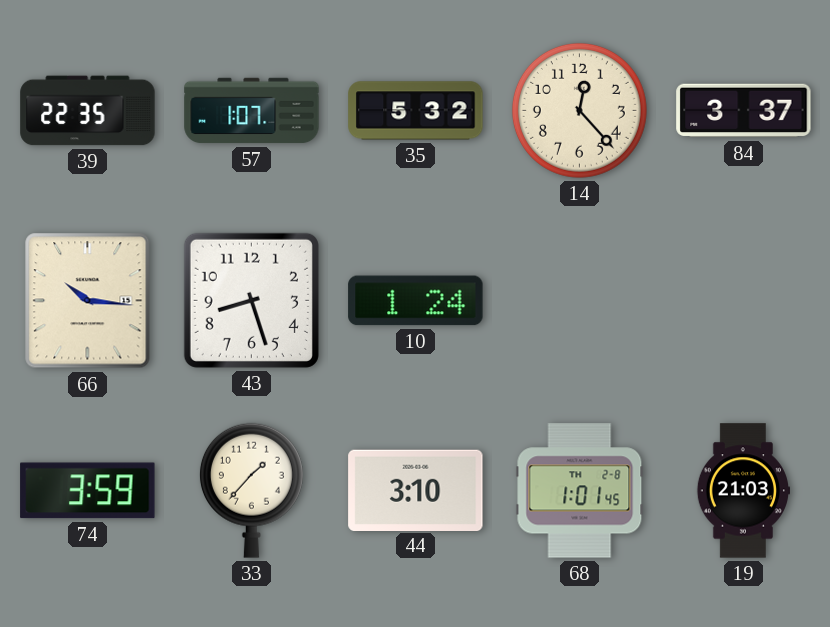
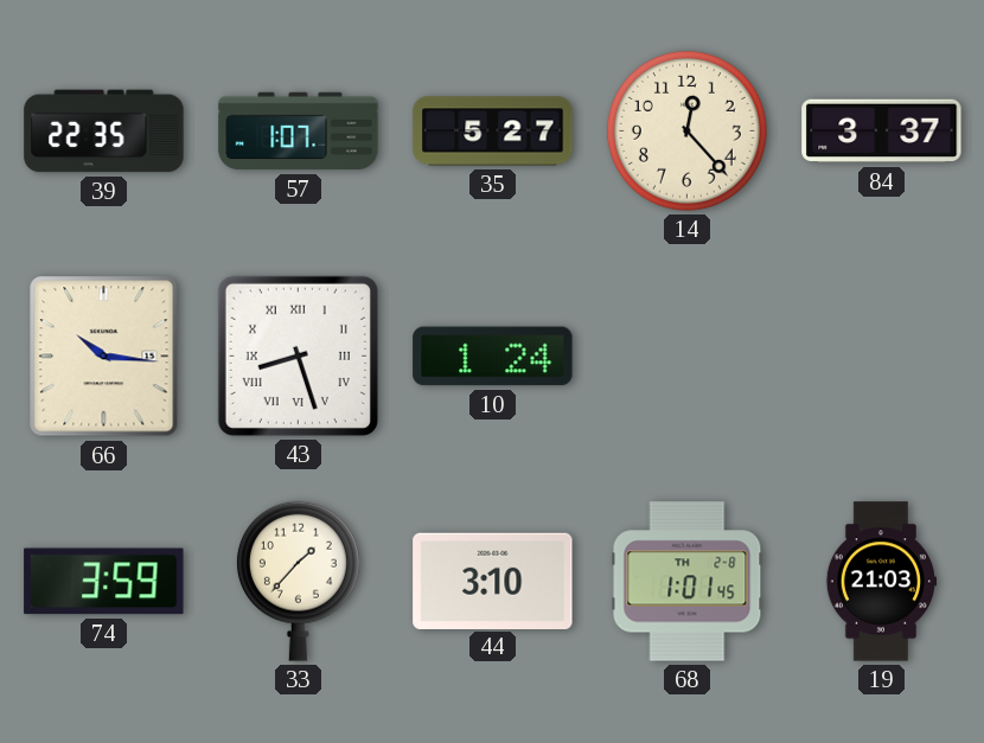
35: 5:32 -> 5:27
43 numerals: Arabic -> Roman
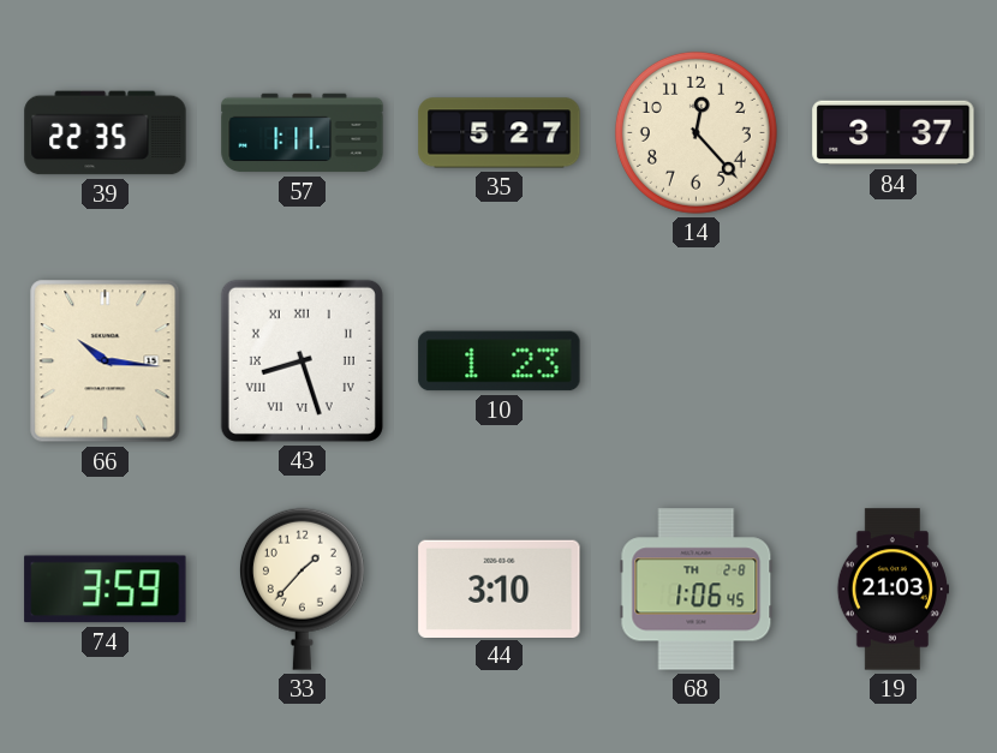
57: 1:07 -> 1:11
10: 1:24 -> 1:23
68: 1:01 -> 1:06
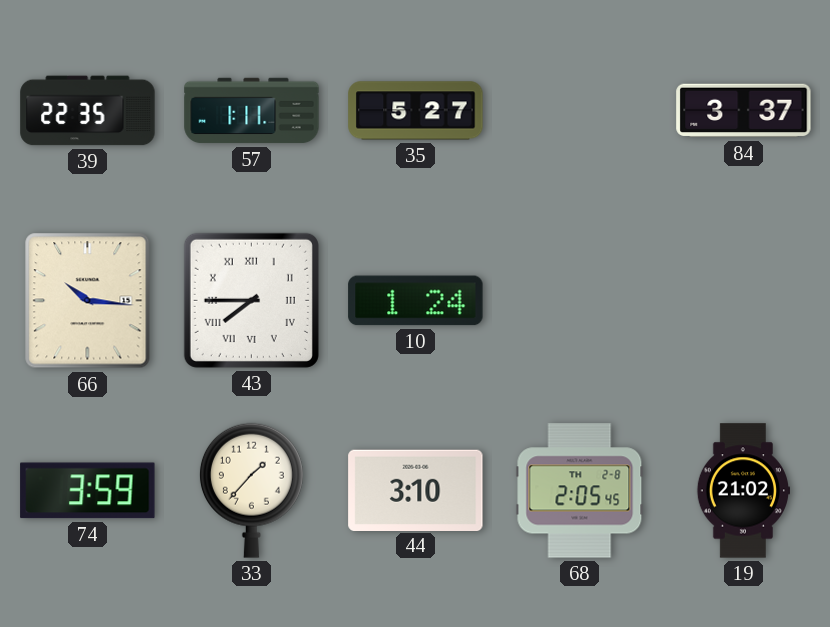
14: 12:23 -> none
43: 8:27 -> 7:45
10: 1:23 -> 1:24
68: 1:06 -> 2:05
19: 21:03 -> 21:02
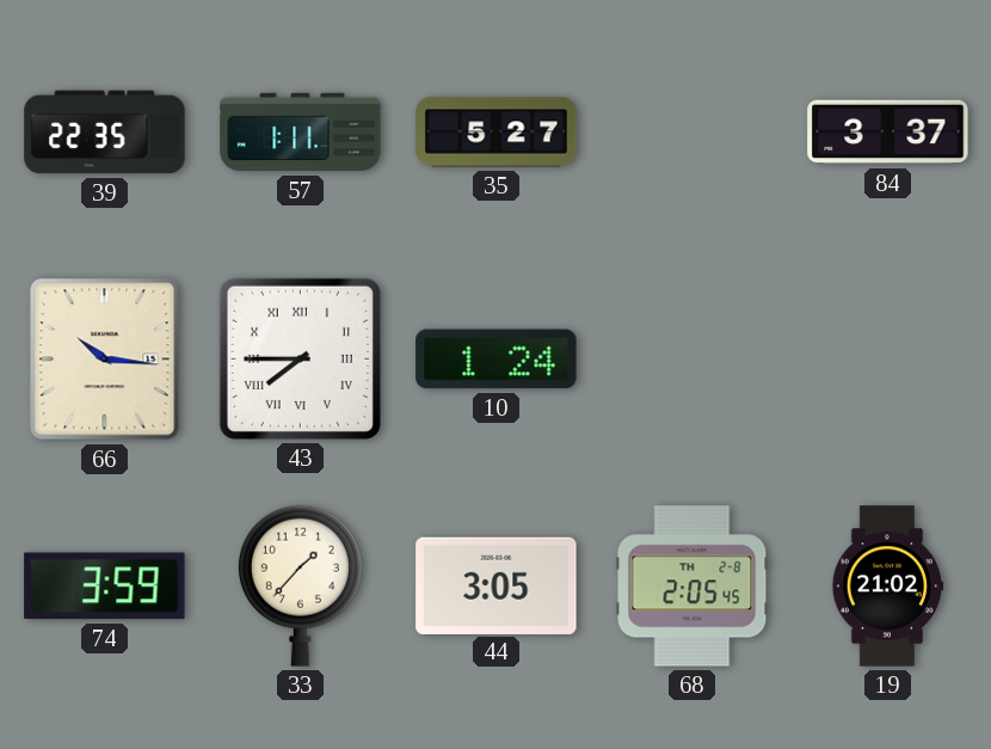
44: 3:10 -> 3:05
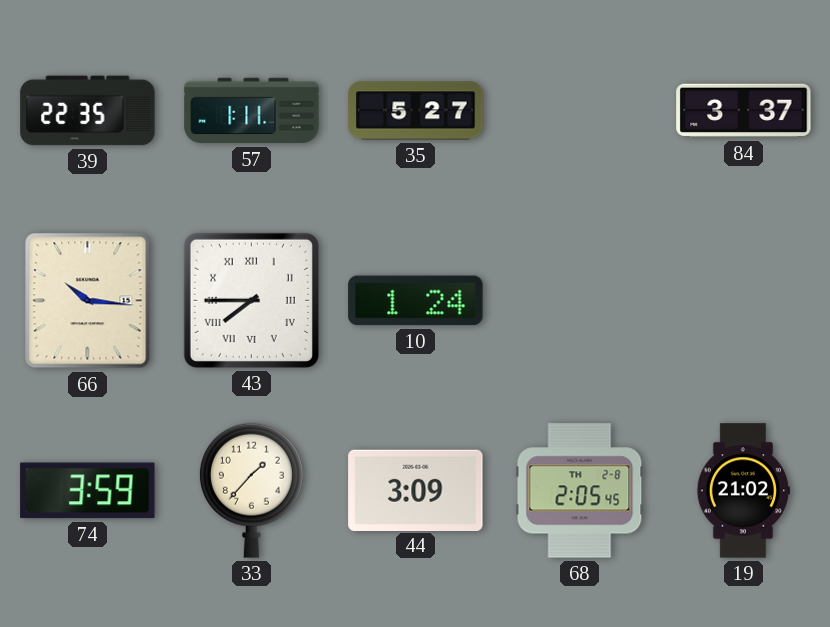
44: 3:05 -> 3:09
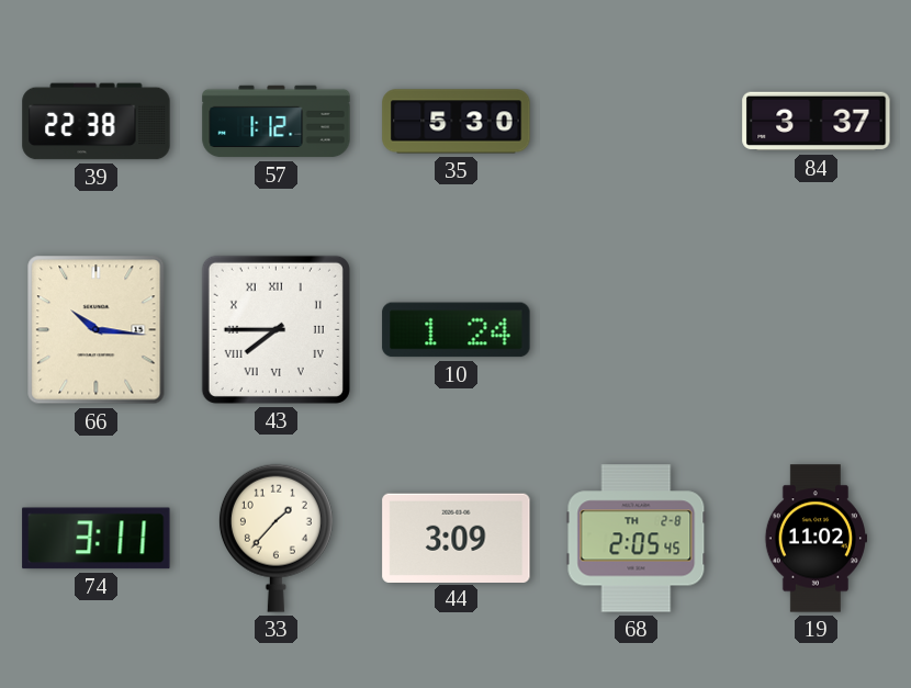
39: 22:35 -> 22:38
57: 1:11 -> 1:12
35: 5:27 -> 5:30
74: 3:59 -> 3:11
19: 21:02 -> 11:02
